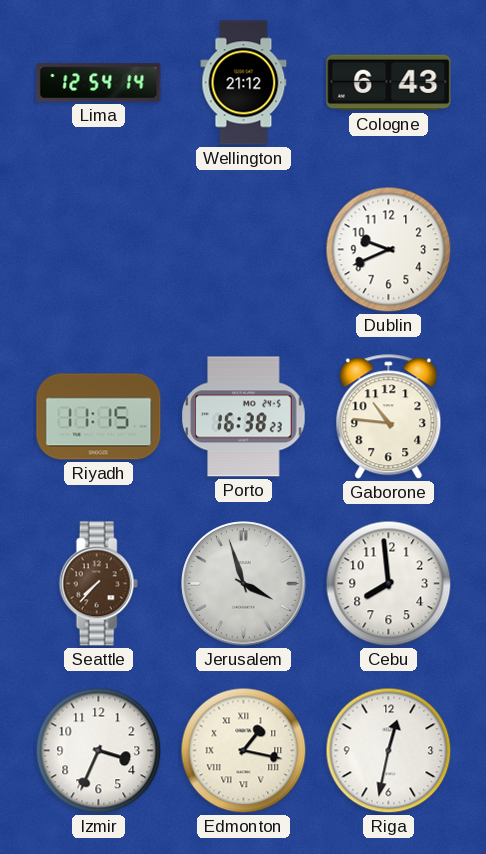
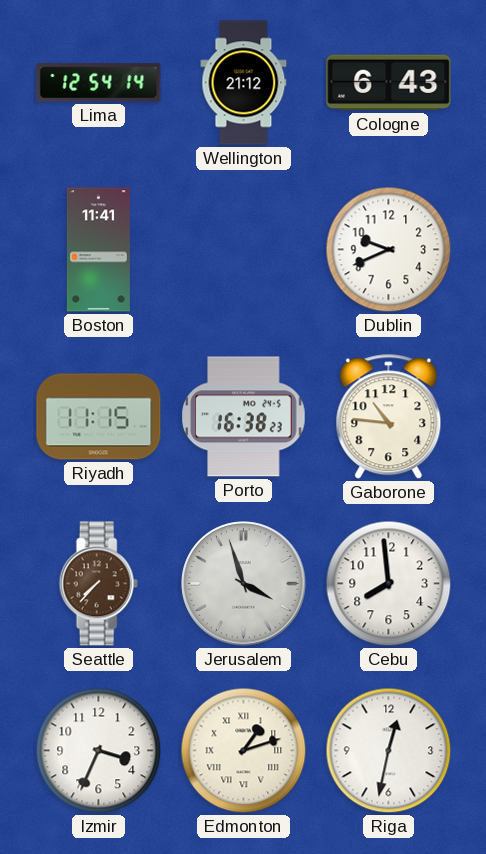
Boston: none -> 11:41
Edmonton: 1:17 -> 1:12
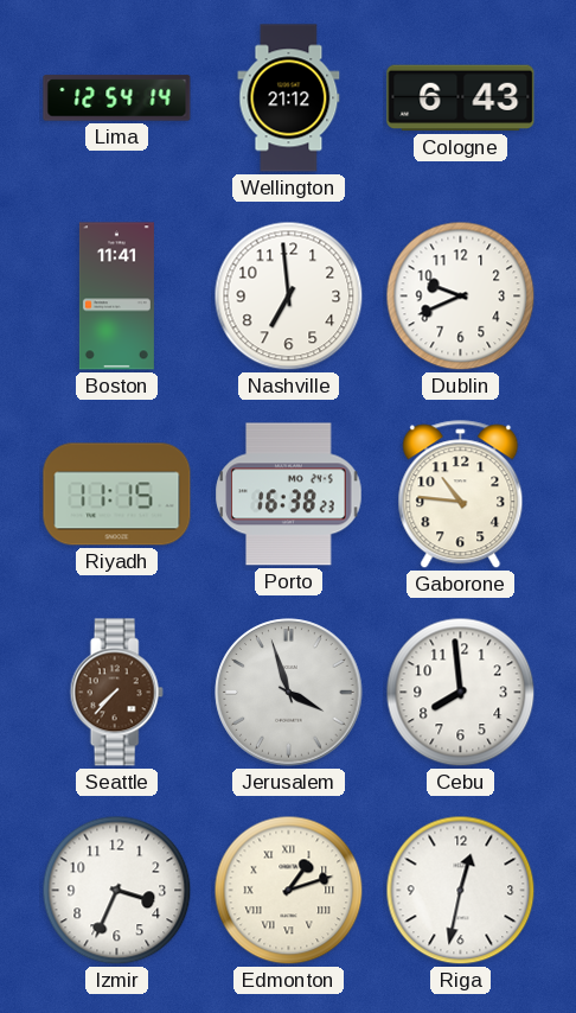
Nashville: none -> 6:59
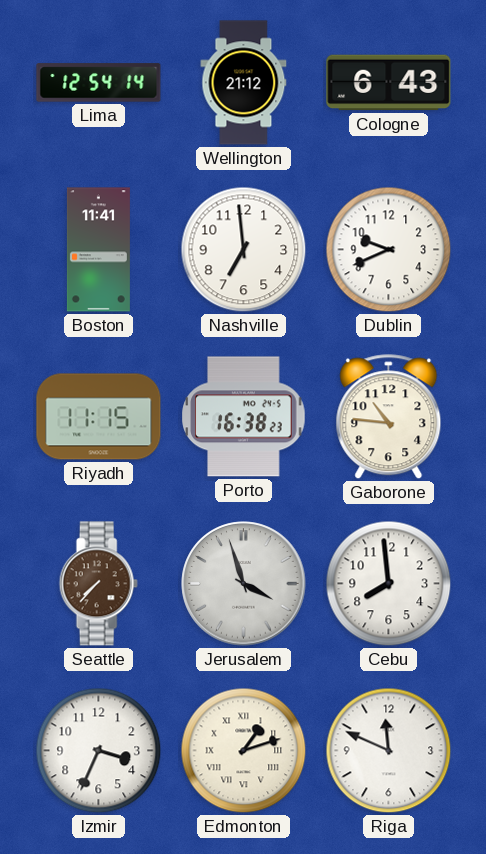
Riga: 12:32 -> 11:49
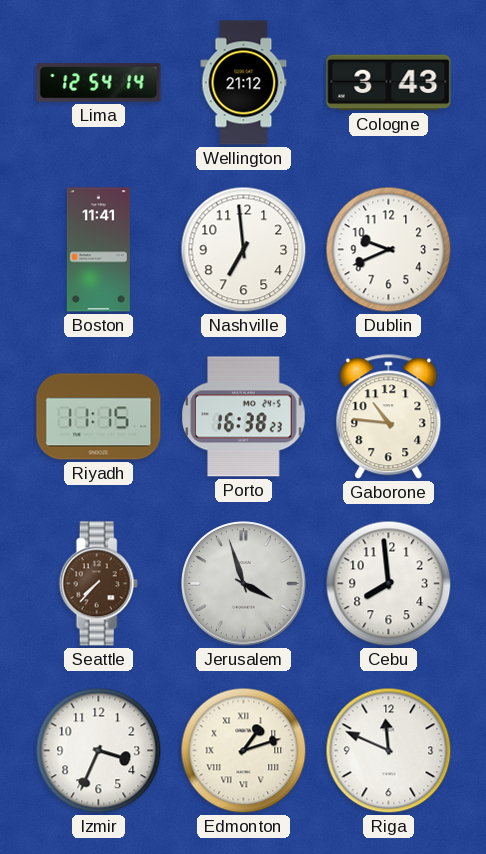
Cologne: 6:43 -> 3:43
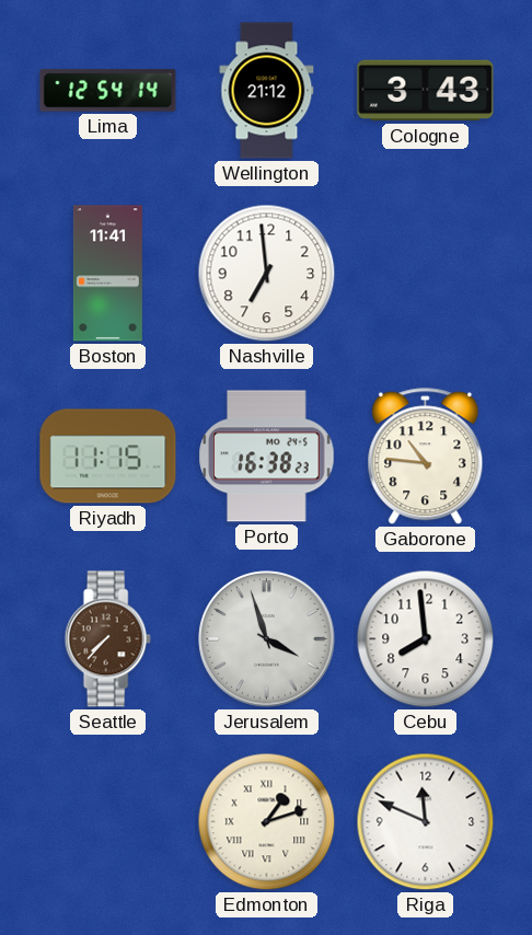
Dublin: 9:41 -> none
Izmir: 3:34 -> none
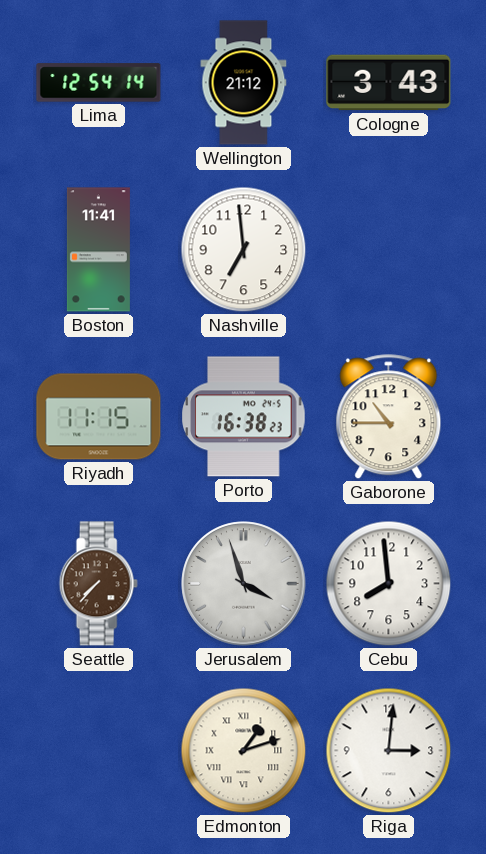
Gaborone: 10:46 -> 10:45
Riga: 11:49 -> 3:01
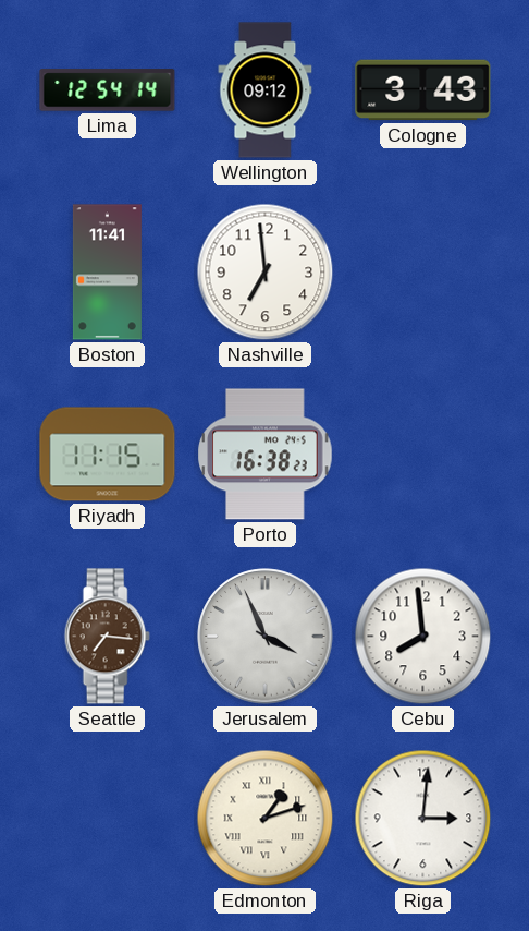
Wellington: 21:12 -> 09:12
Gaborone: 10:45 -> none
Seattle: 7:37 -> 7:16
Jerusalem: 3:57 -> 3:56
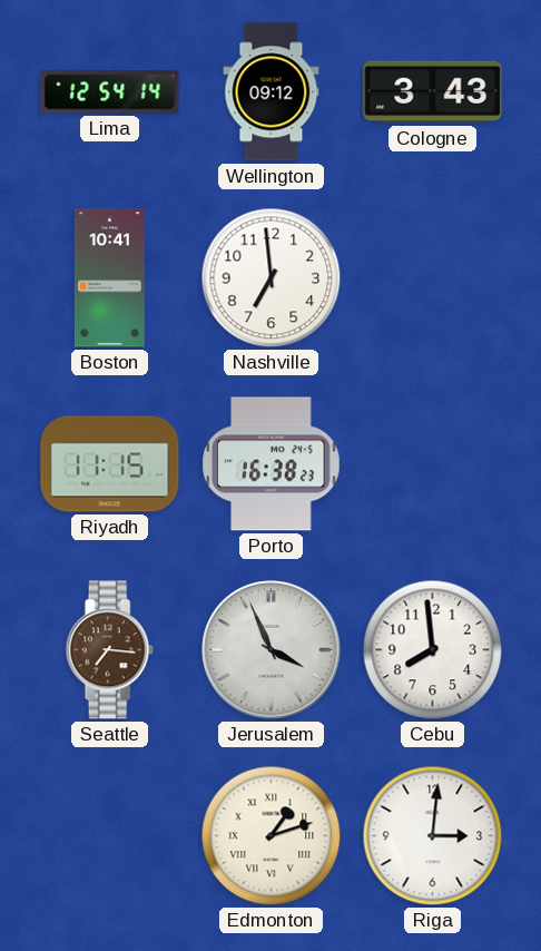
Boston: 11:41 -> 10:41
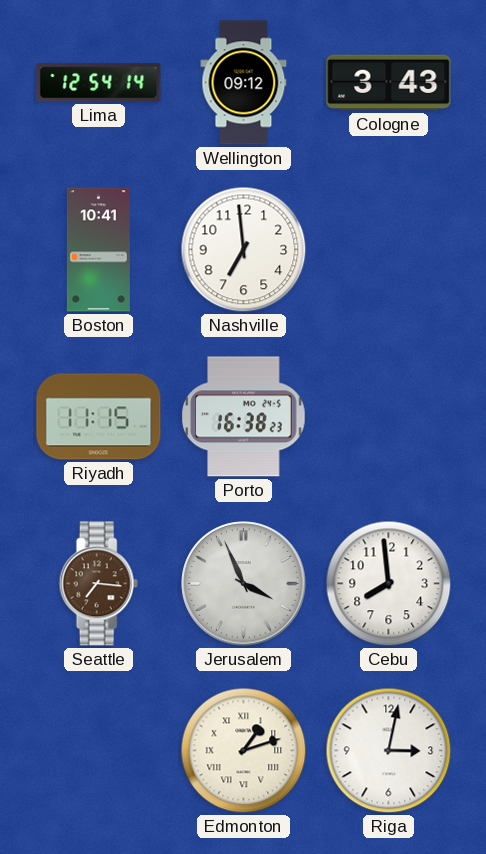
Riga: 3:01 -> 3:02
